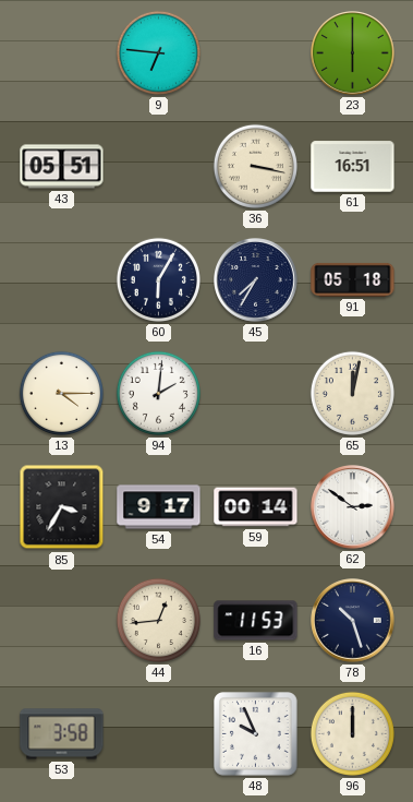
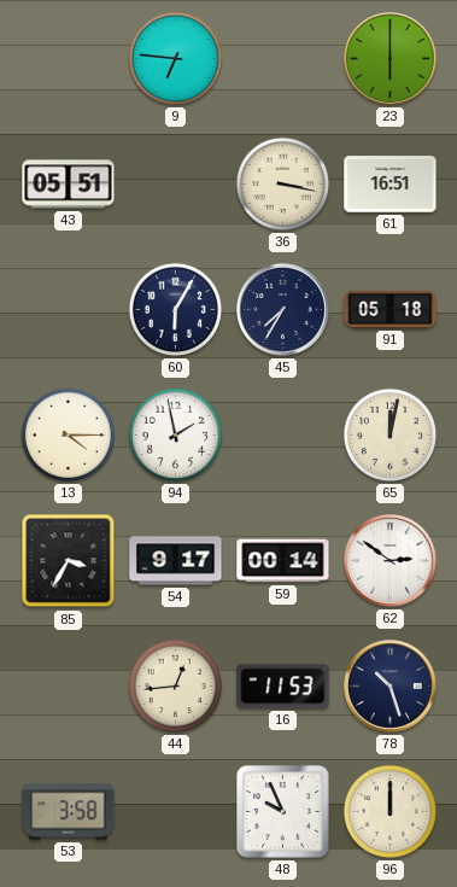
94: 2:01 -> 1:58
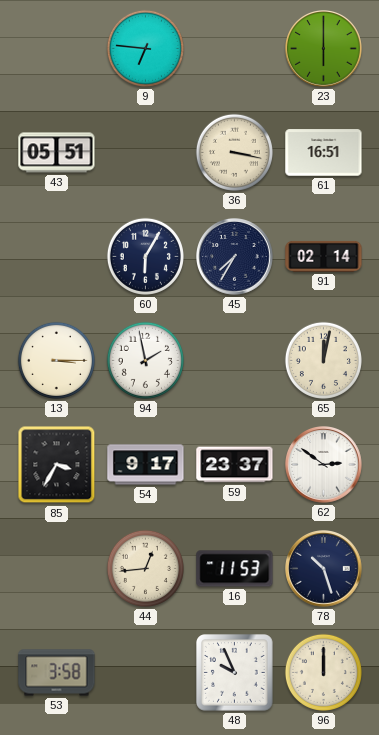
91: 05:18 -> 02:14
13: 4:15 -> 3:15
59: 00:14 -> 23:37
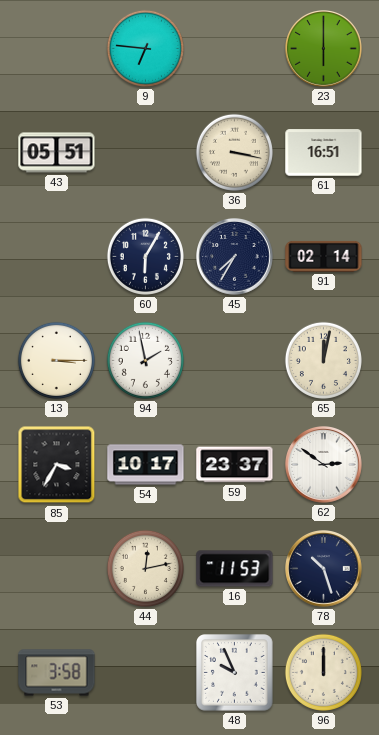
54: 9:17 -> 10:17
44: 12:44 -> 12:13
